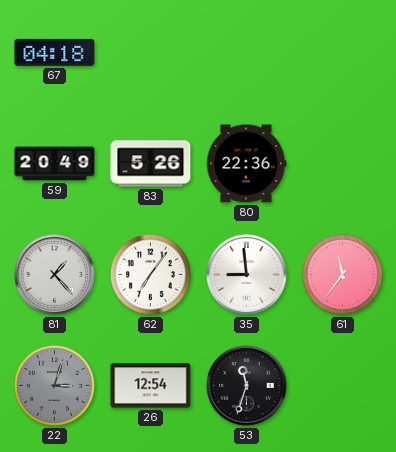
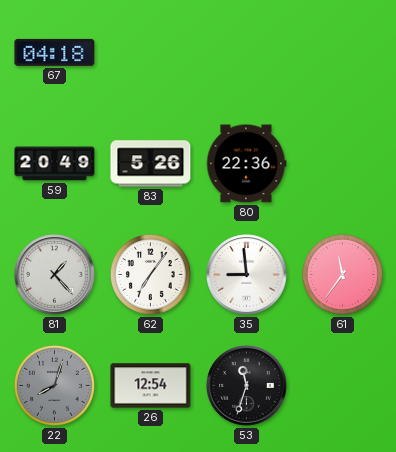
22: 3:03 -> 8:03
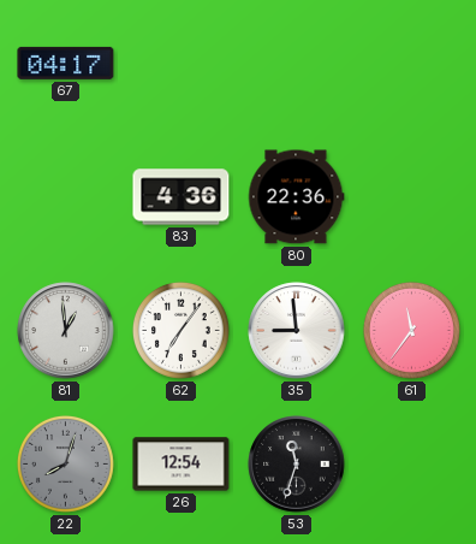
67: 04:18 -> 04:17
59: 20:49 -> none
83: 5:26 -> 4:36
81: 1:23 -> 12:59
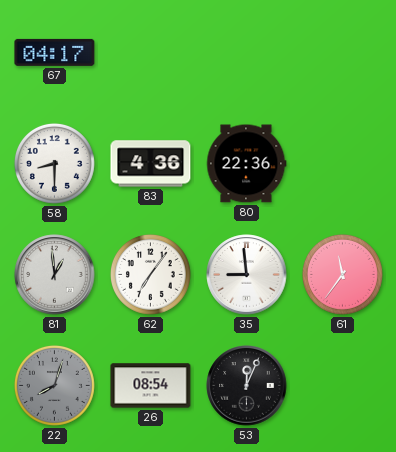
58: none -> 8:30
26: 12:54 -> 08:54
53: 11:33 -> 12:04
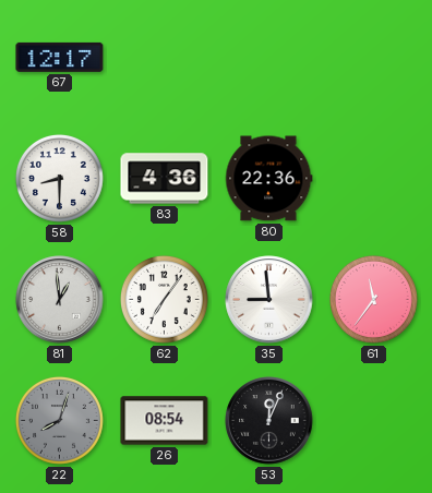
67: 04:17 -> 12:17
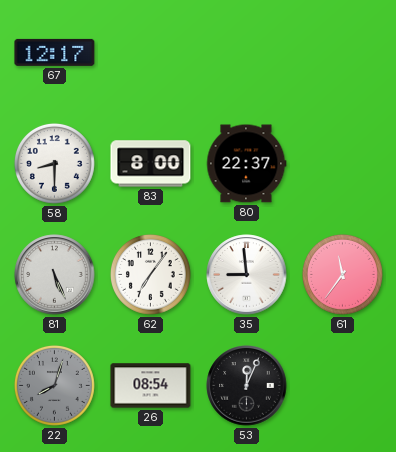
83: 4:36 -> 8:00
80: 22:36 -> 22:37
81: 12:59 -> 5:26
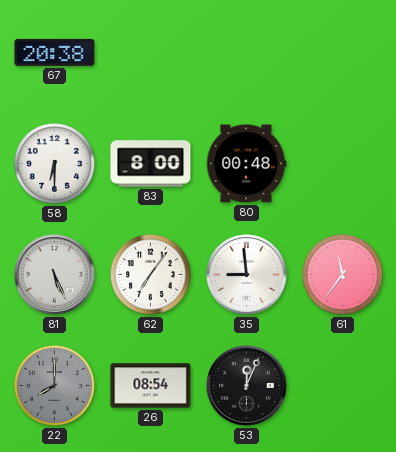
67: 12:17 -> 20:38
58: 8:30 -> 6:30
80: 22:37 -> 00:48
22: 8:03 -> 8:00
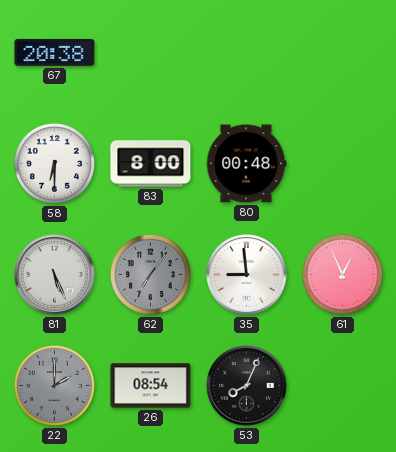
62 dial: white -> grey
61: 11:36 -> 12:56
22: 8:00 -> 2:00
53: 12:04 -> 8:04
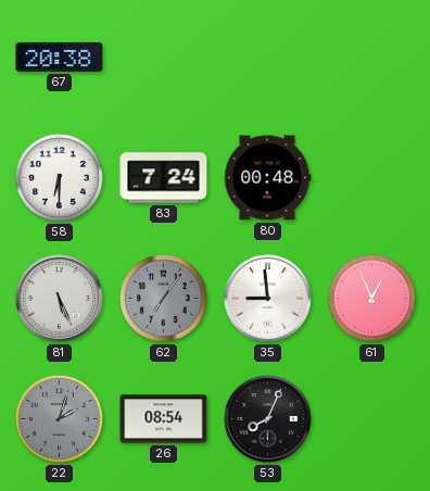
83: 8:00 -> 7:24
22: 2:00 -> 2:03
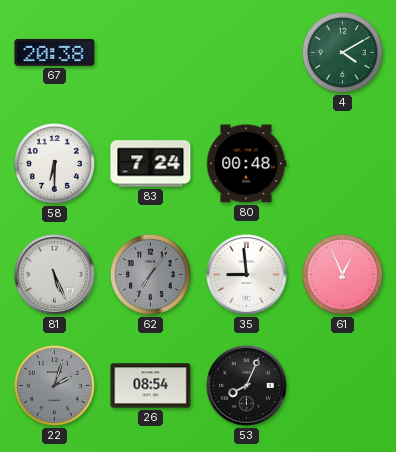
4: none -> 4:10
